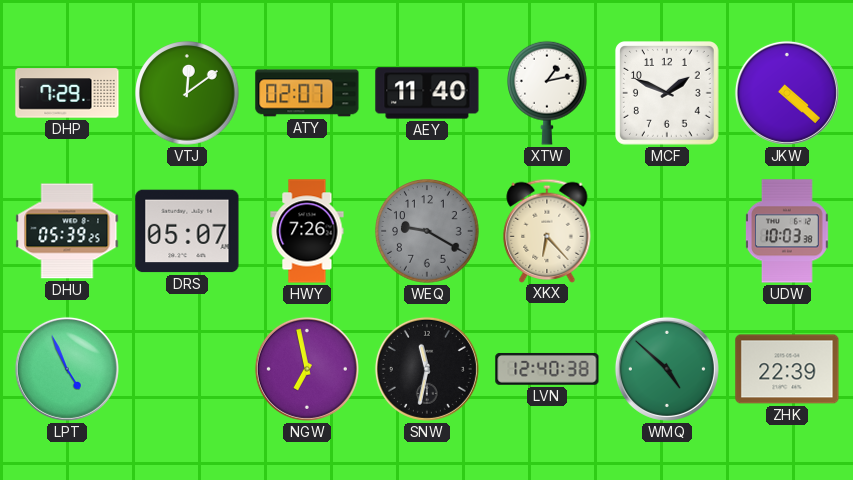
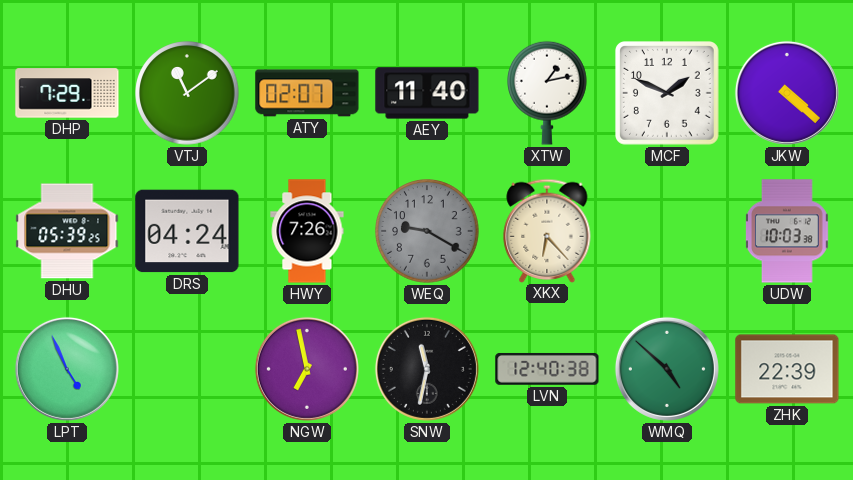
VTJ: 12:09 -> 11:09
DRS: 05:07 -> 04:24
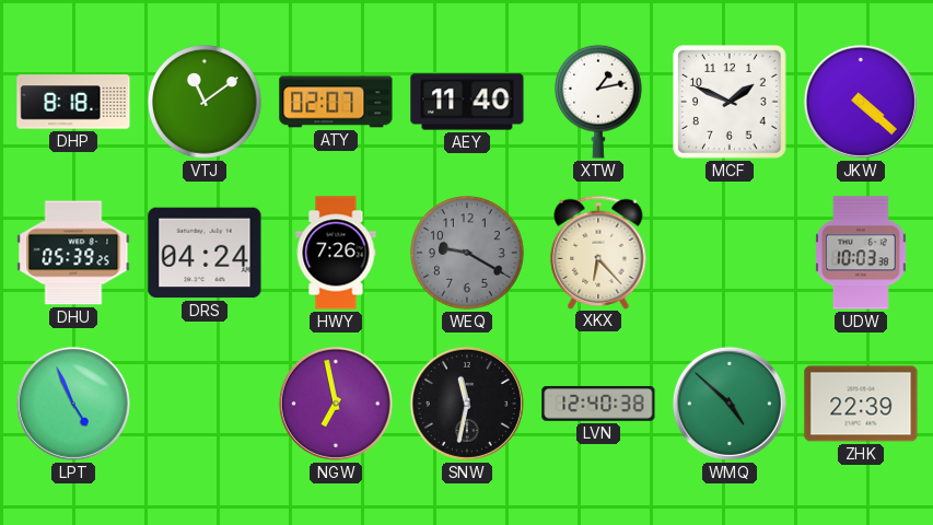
DHP: 7:29 -> 8:18
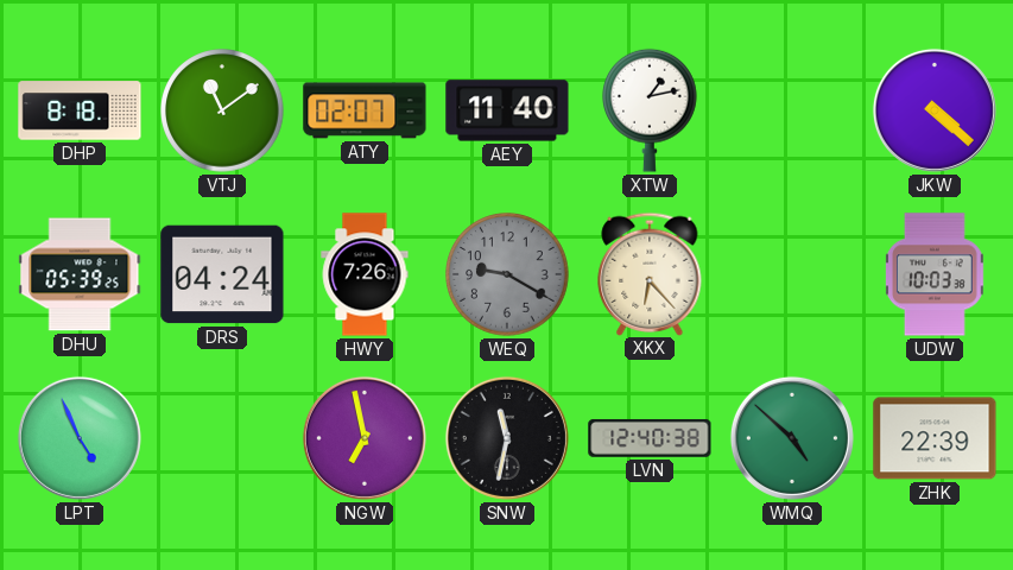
MCF: 1:49 -> none
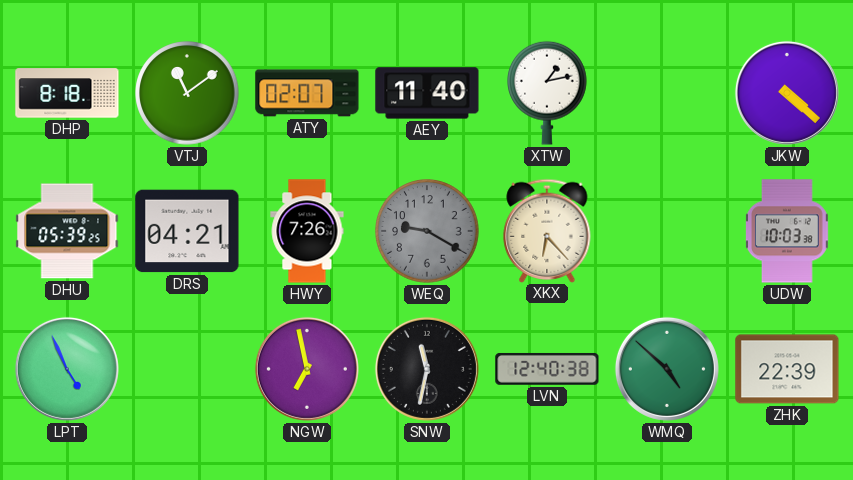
DRS: 04:24 -> 04:21
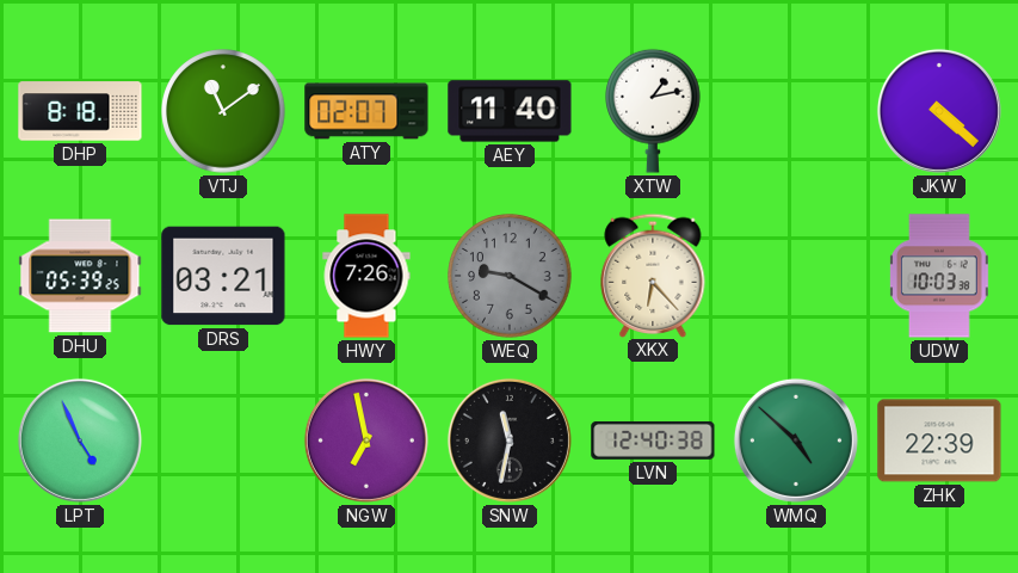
DRS: 04:21 -> 03:21
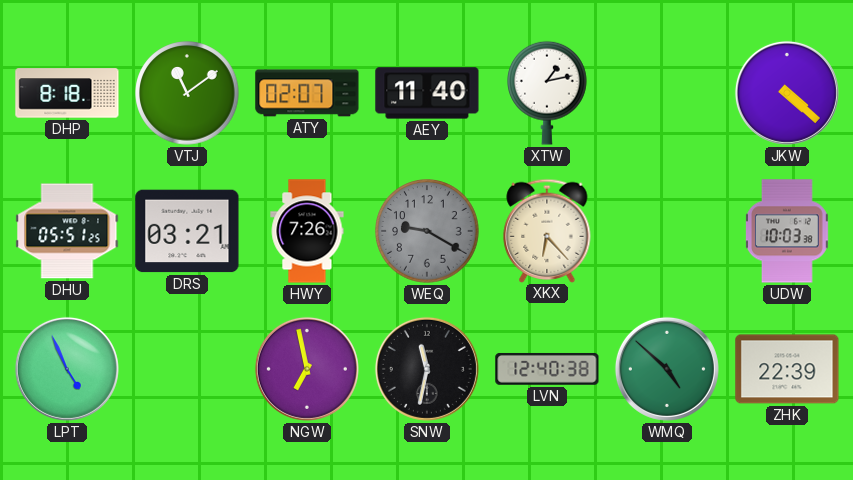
DHU: 05:39 -> 05:51
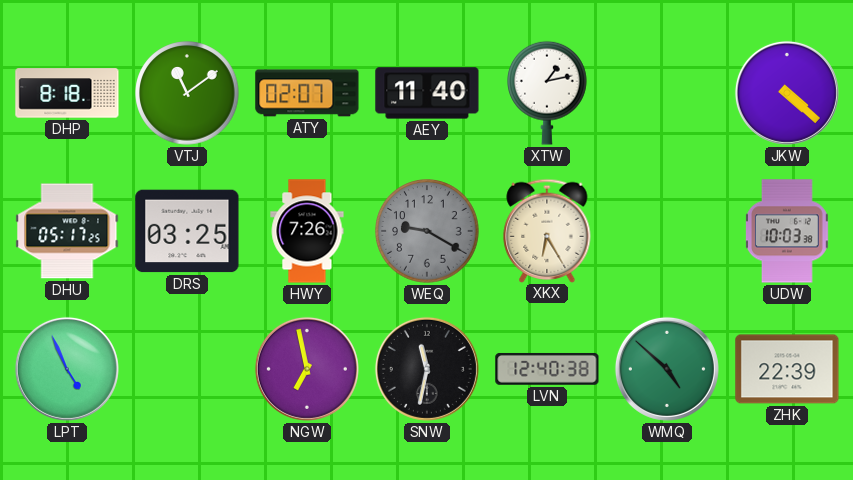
DHU: 05:51 -> 05:17
DRS: 03:21 -> 03:25
XKX: 6:23 -> 6:25
